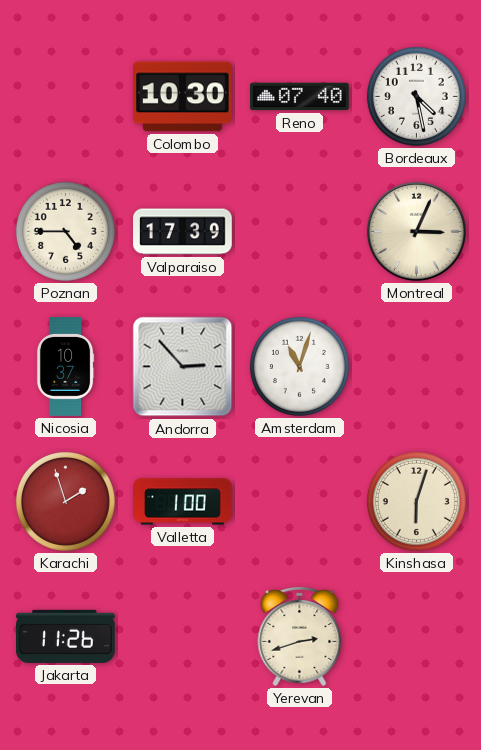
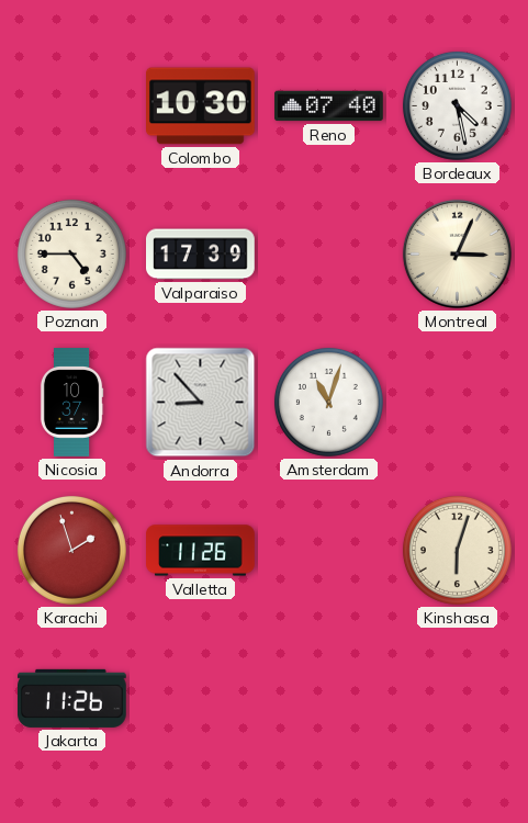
Andorra: 2:53 -> 8:53
Valletta: 1:00 -> 11:26
Yerevan: 2:42 -> none
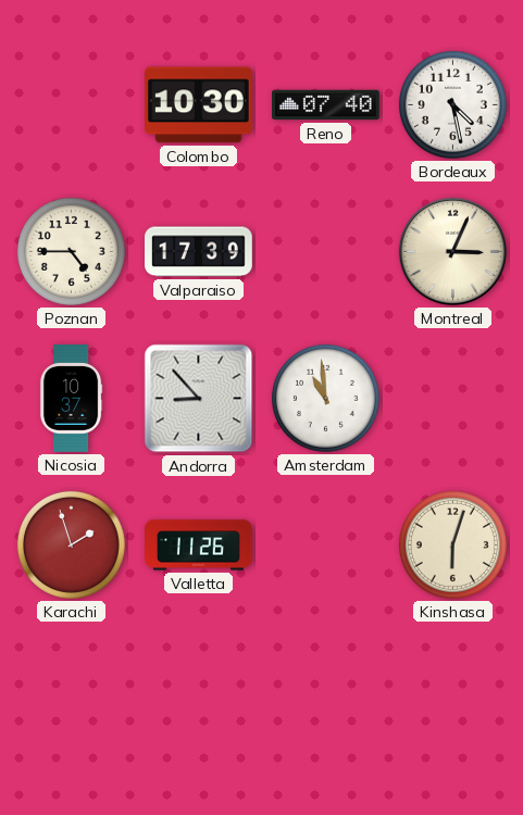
Amsterdam: 11:03 -> 10:59
Jakarta: 11:26 -> none
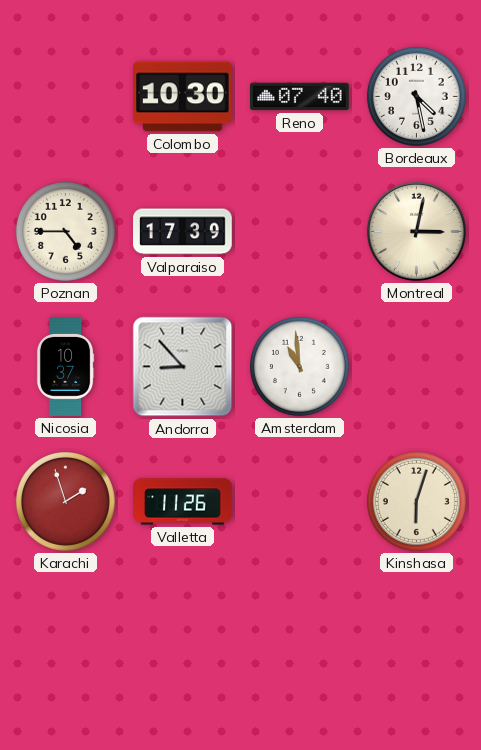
Montreal: 3:04 -> 3:02
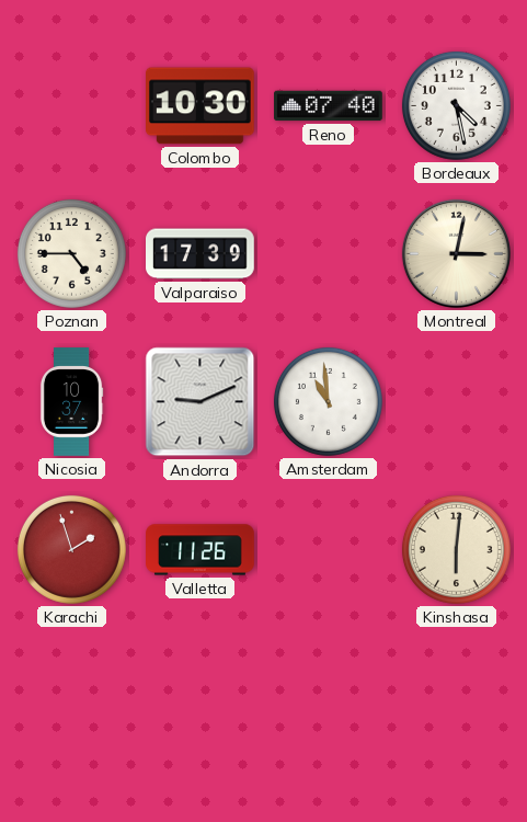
Andorra: 8:53 -> 9:11
Kinshasa: 6:03 -> 6:01
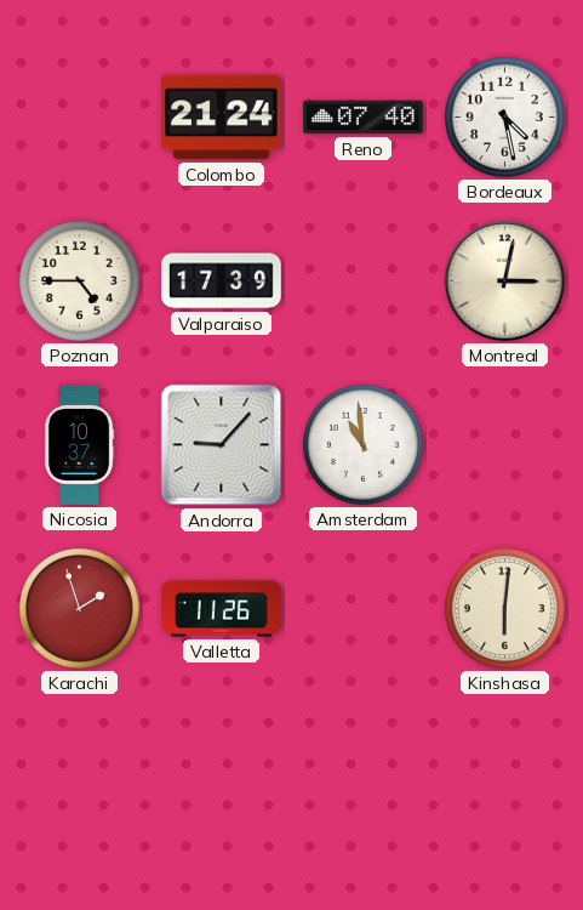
Colombo: 10:30 -> 21:24
Andorra: 9:11 -> 9:07
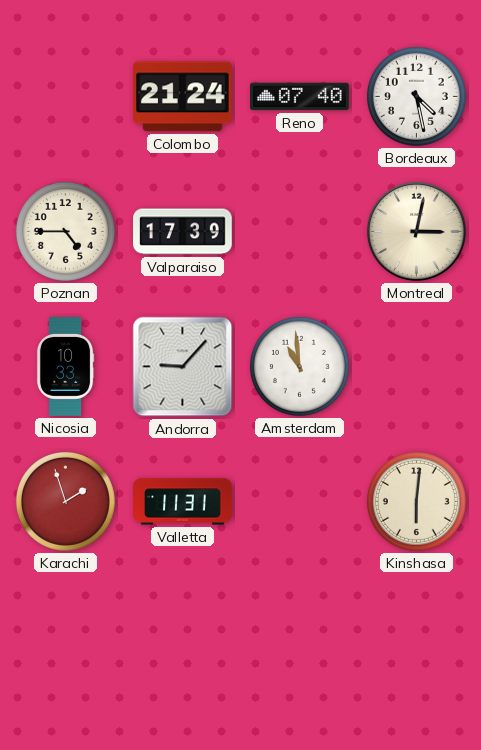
Nicosia: 10:37 -> 10:33
Valletta: 11:26 -> 11:31
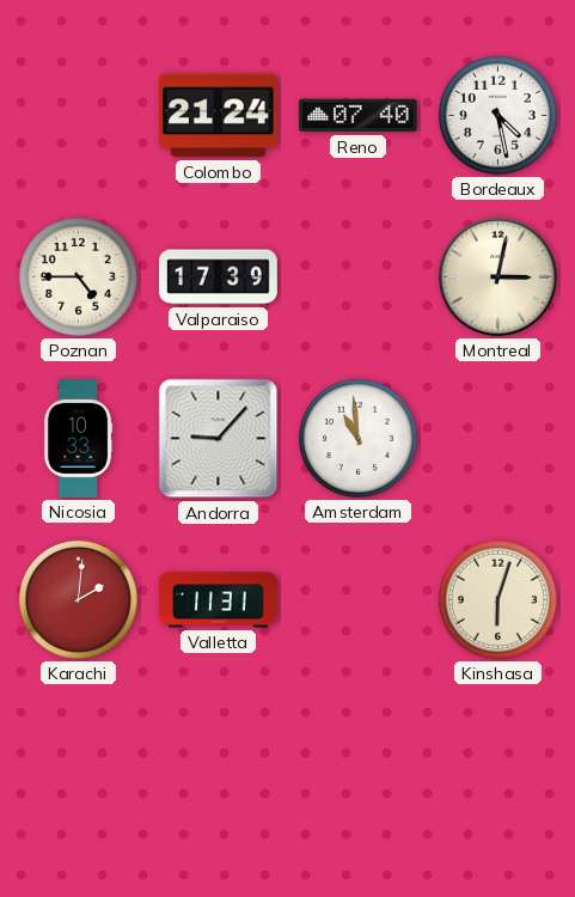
Karachi: 1:57 -> 2:01
Kinshasa: 6:01 -> 6:03
